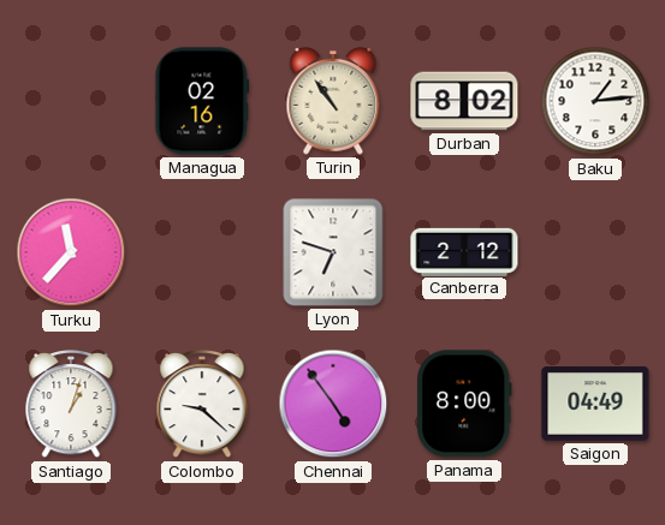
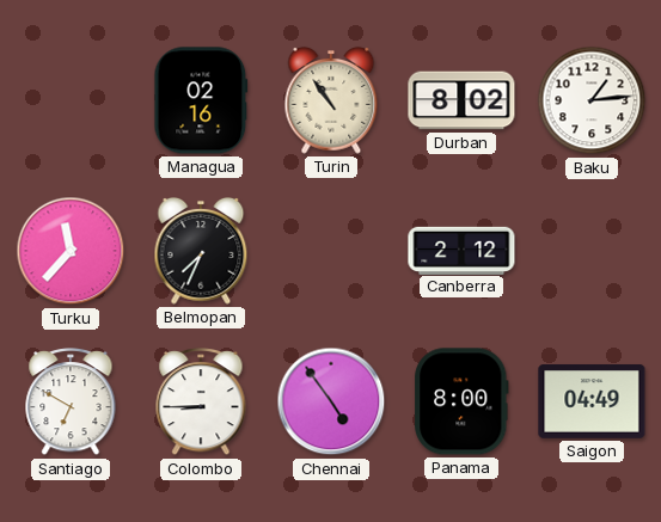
Belmopan: none -> 7:34
Lyon: 6:48 -> none
Santiago: 1:03 -> 6:50
Colombo: 9:22 -> 8:45
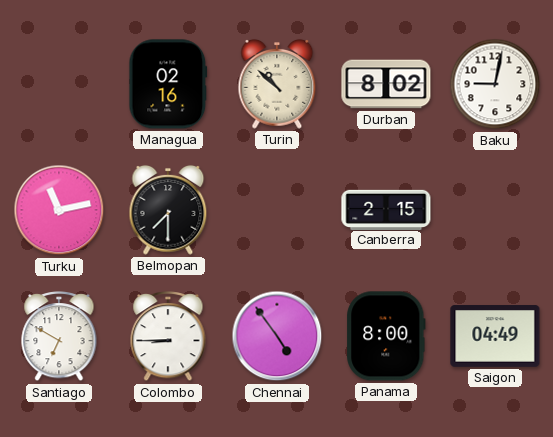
Turin: 10:54 -> 10:52
Baku: 1:14 -> 9:02
Turku: 11:37 -> 11:13
Belmopan: 7:34 -> 7:30
Canberra: 2:12 -> 2:15
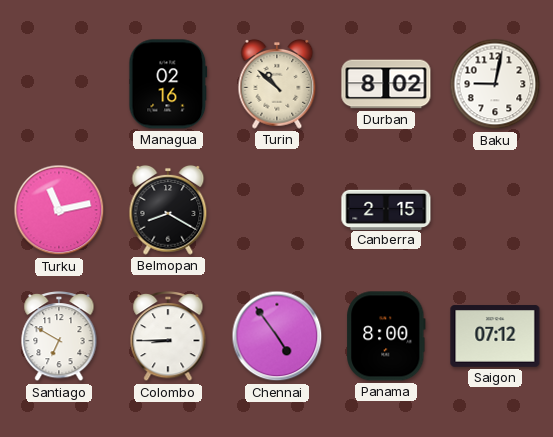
Belmopan: 7:30 -> 8:20
Saigon: 04:49 -> 07:12
